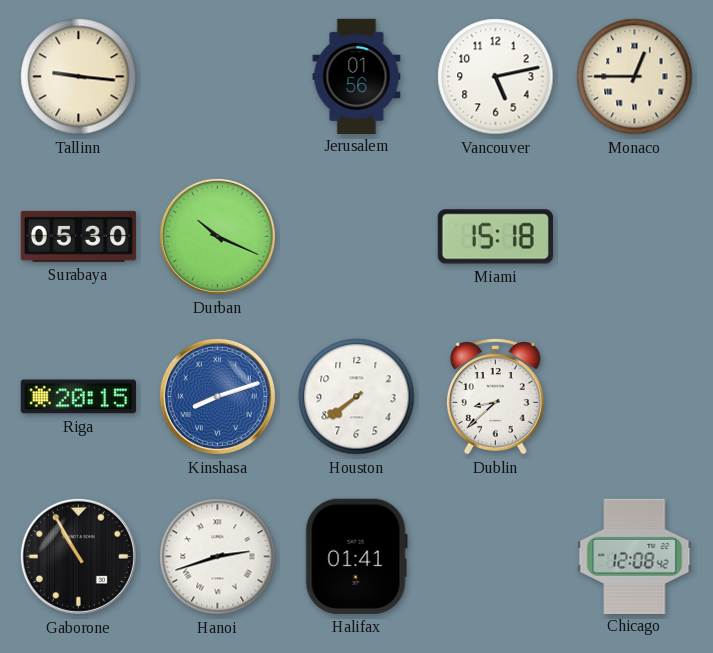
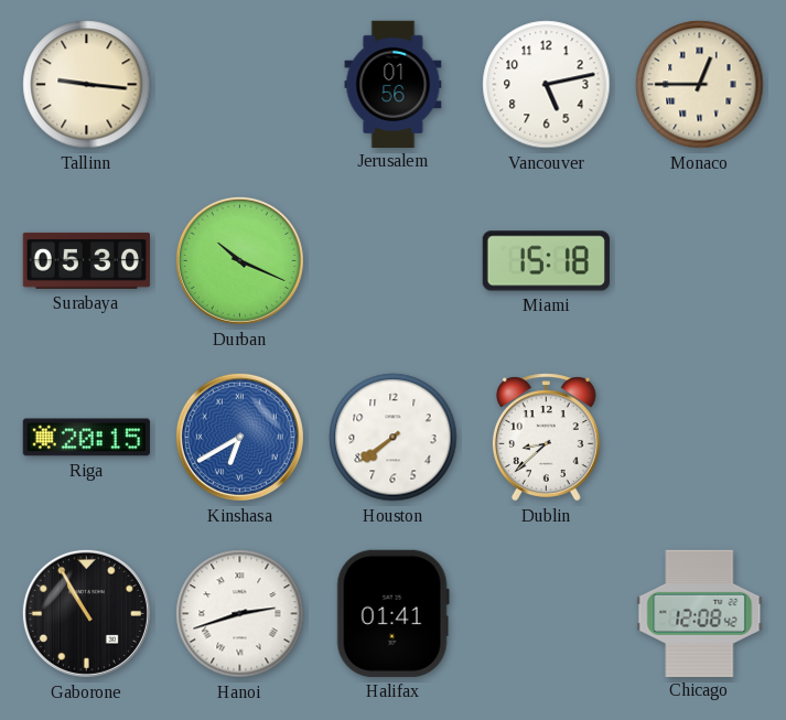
Kinshasa: 8:12 -> 6:40
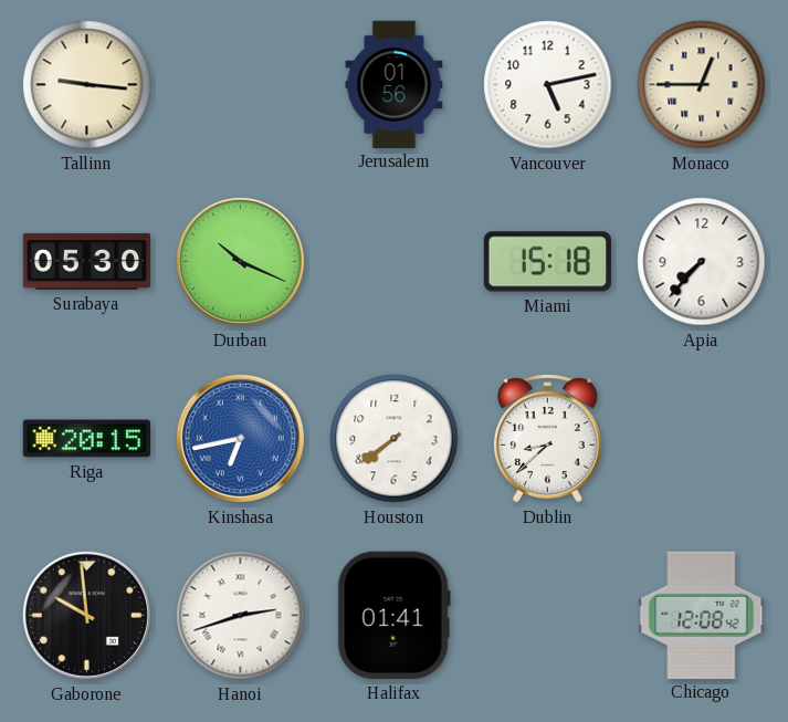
Apia: none -> 7:37
Kinshasa: 6:40 -> 6:43
Gaborone: 10:55 -> 9:59
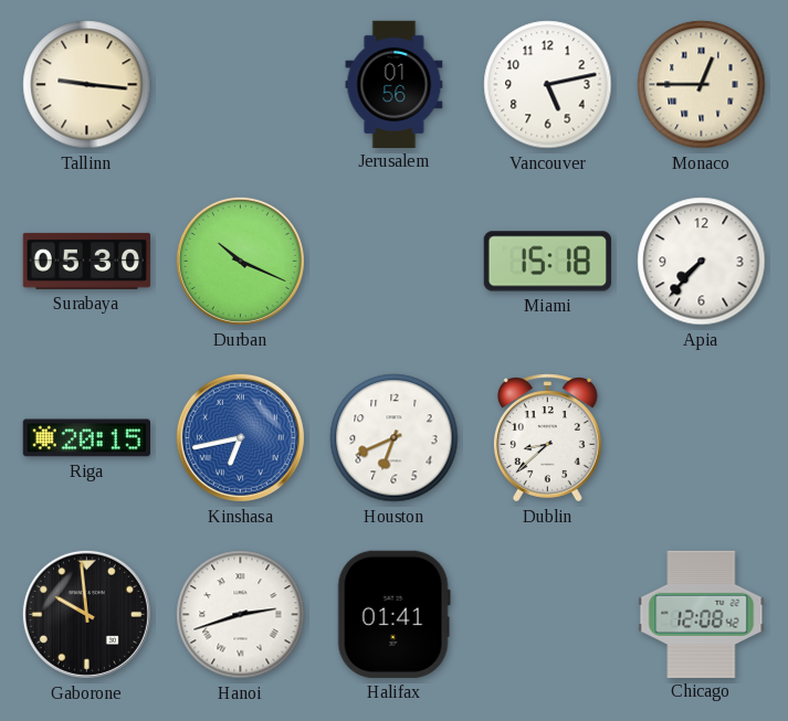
Houston: 7:39 -> 6:41
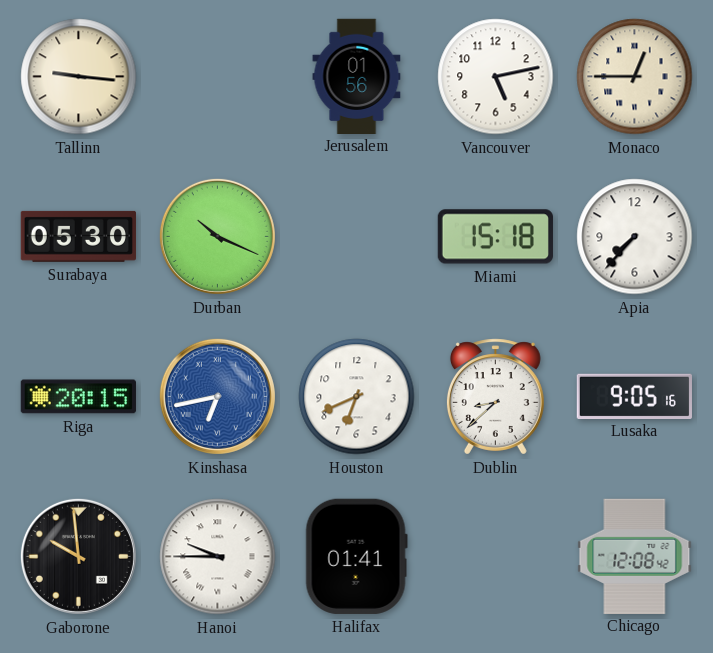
Lusaka: none -> 9:05
Hanoi: 2:42 -> 9:45
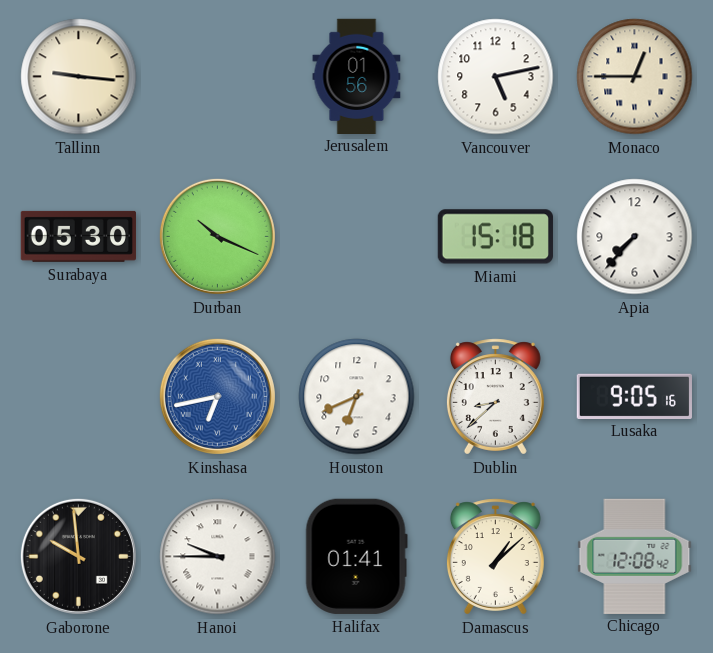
Riga: 20:15 -> none
Damascus: none -> 1:08
